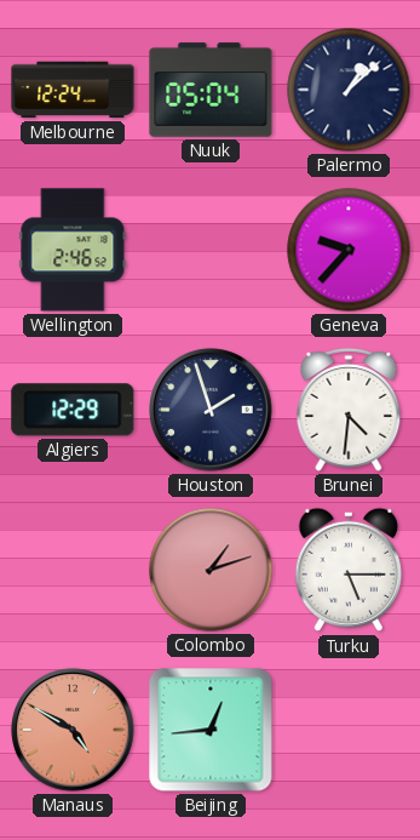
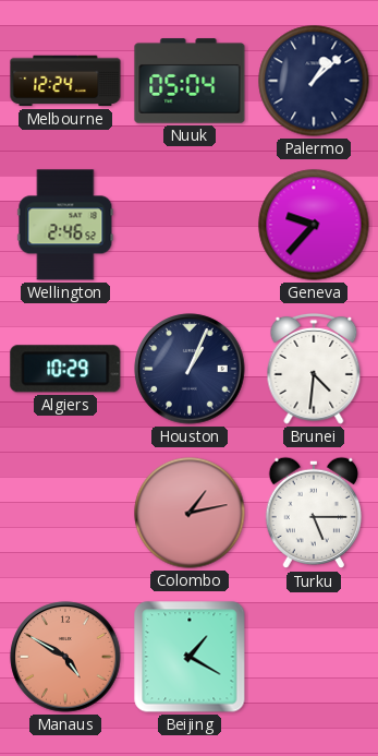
Algiers: 12:29 -> 10:29
Houston: 1:57 -> 1:04
Colombo: 1:12 -> 1:13
Beijing: 12:44 -> 1:20
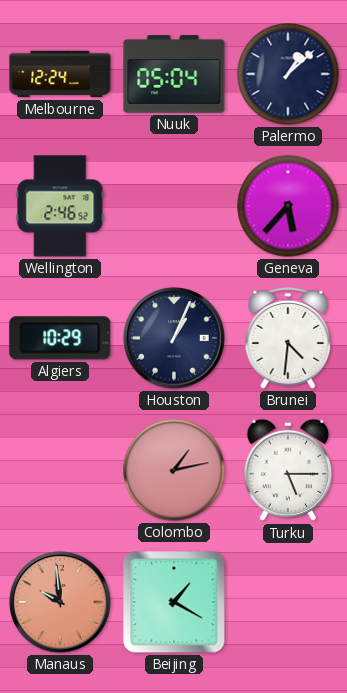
Geneva: 9:37 -> 5:37
Manaus: 4:50 -> 9:59
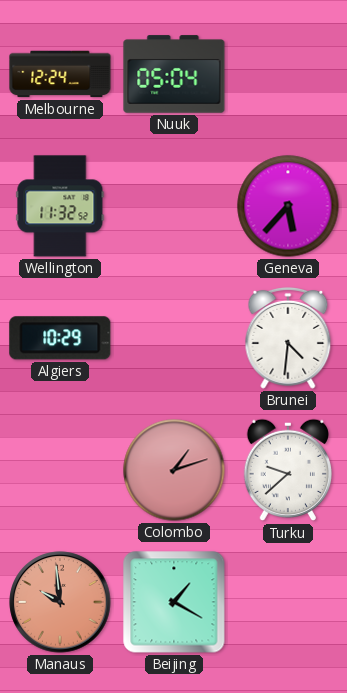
Palermo: 1:08 -> none
Wellington: 2:46 -> 11:32
Houston: 1:04 -> none
Colombo: 1:13 -> 1:12
Turku: 5:15 -> 9:38
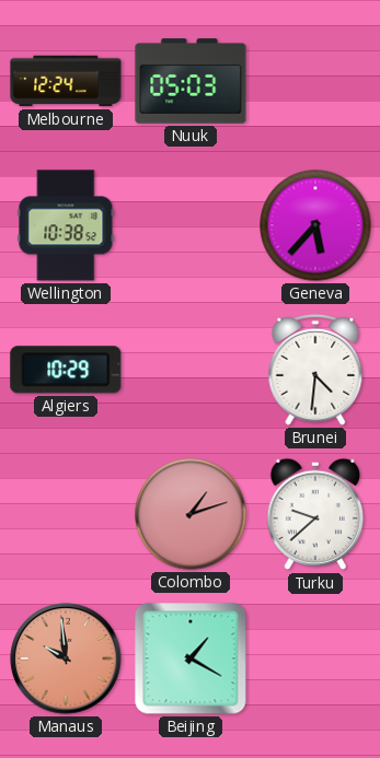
Nuuk: 05:04 -> 05:03
Wellington: 11:32 -> 10:38
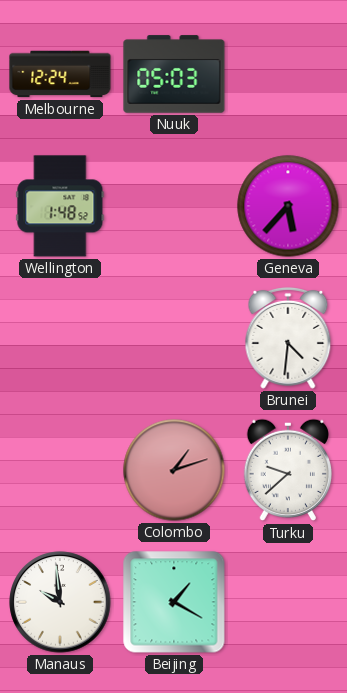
Wellington: 10:38 -> 1:48
Algiers: 10:29 -> none
Manaus dial: salmon -> white
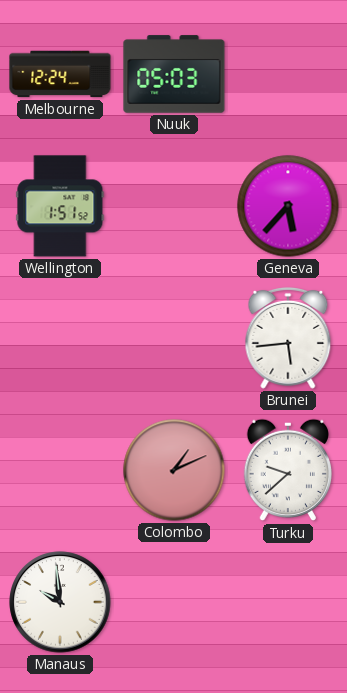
Wellington: 1:48 -> 1:51
Brunei: 4:31 -> 5:44
Colombo: 1:12 -> 1:11
Beijing: 1:20 -> none
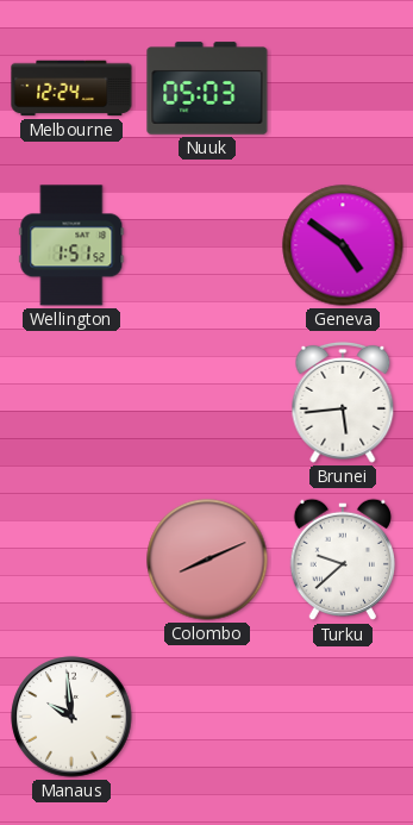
Geneva: 5:37 -> 4:51
Colombo: 1:11 -> 8:11
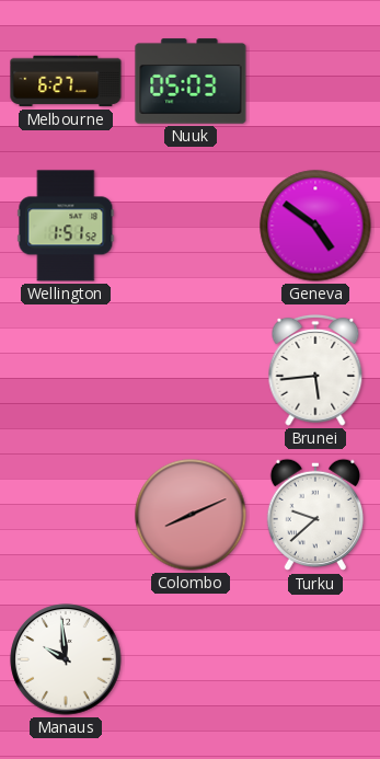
Melbourne: 12:24 -> 6:27
